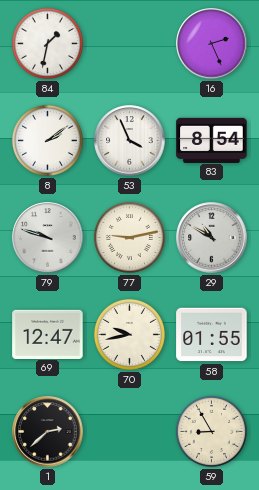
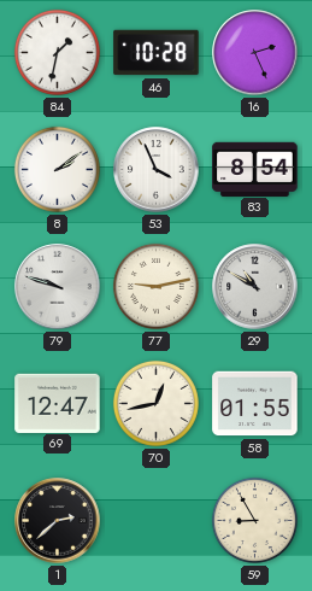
46: none -> 10:28
70: 9:43 -> 12:43
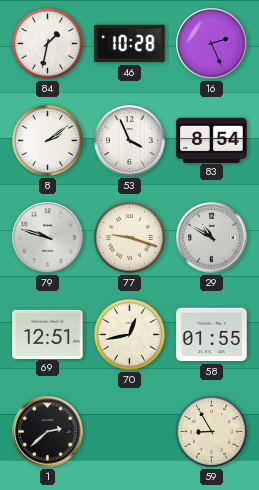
77: 9:13 -> 9:18
69: 12:47 -> 12:51
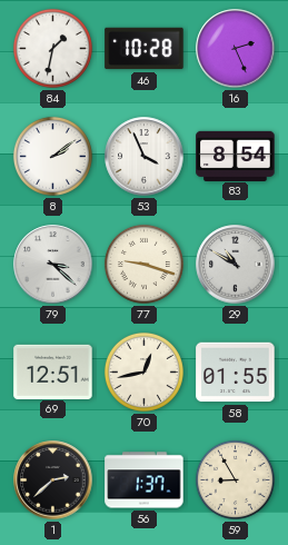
79: 9:48 -> 3:22
56: none -> 1:37
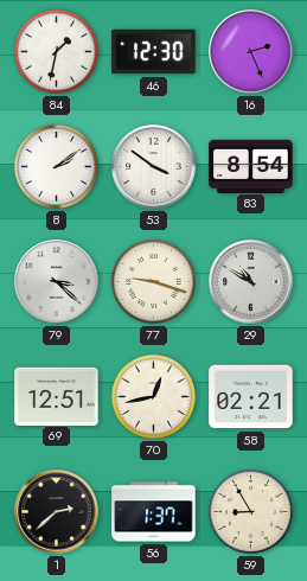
46: 10:28 -> 12:30
53: 3:56 -> 3:51
58: 01:55 -> 02:21
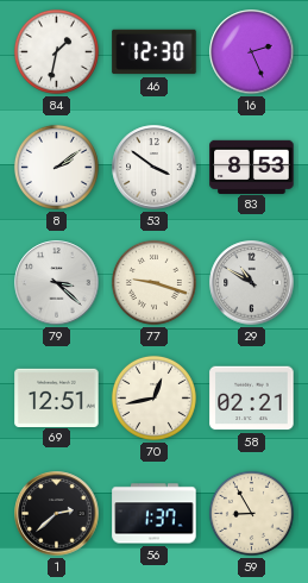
83: 8:54 -> 8:53
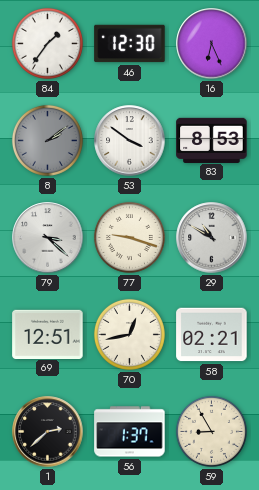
84: 1:32 -> 1:36
16: 2:26 -> 6:26
8 dial: white -> grey
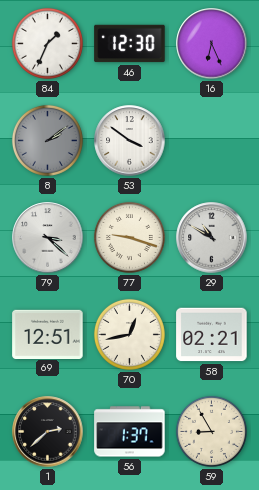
84: 1:36 -> 1:34
83: 8:53 -> none
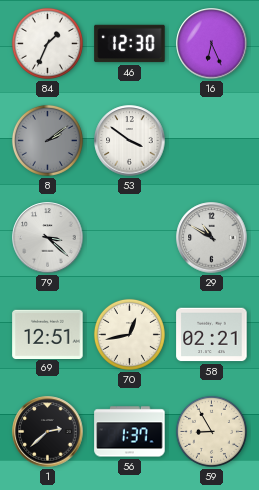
77: 9:18 -> none
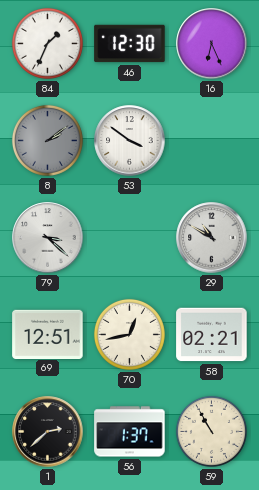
59: 8:55 -> 10:55
